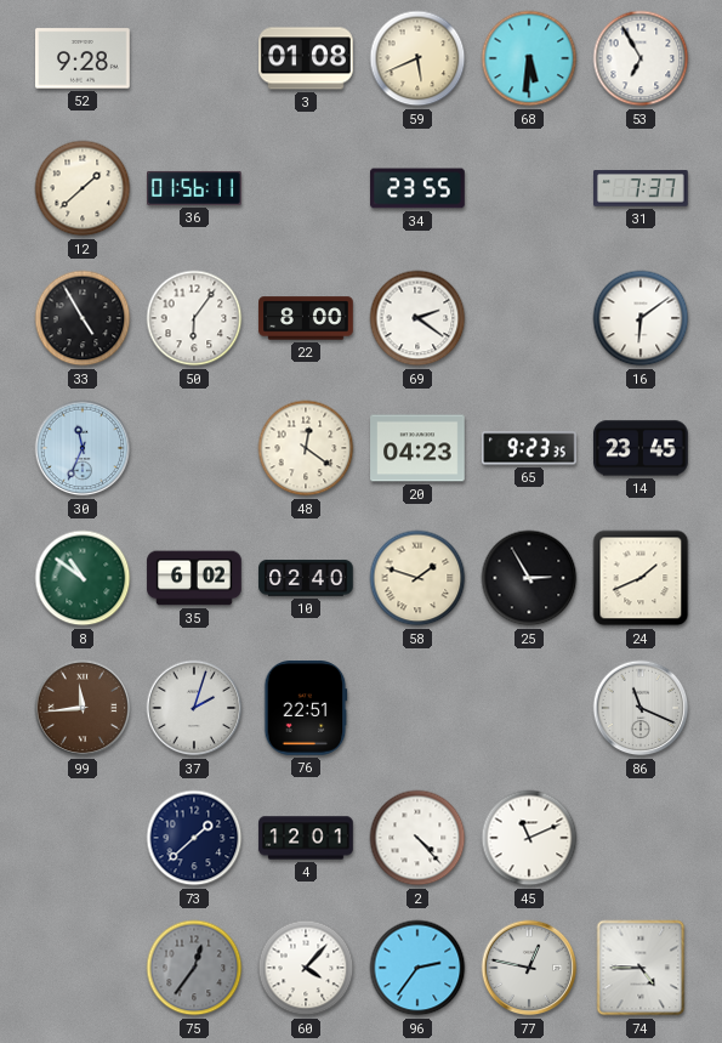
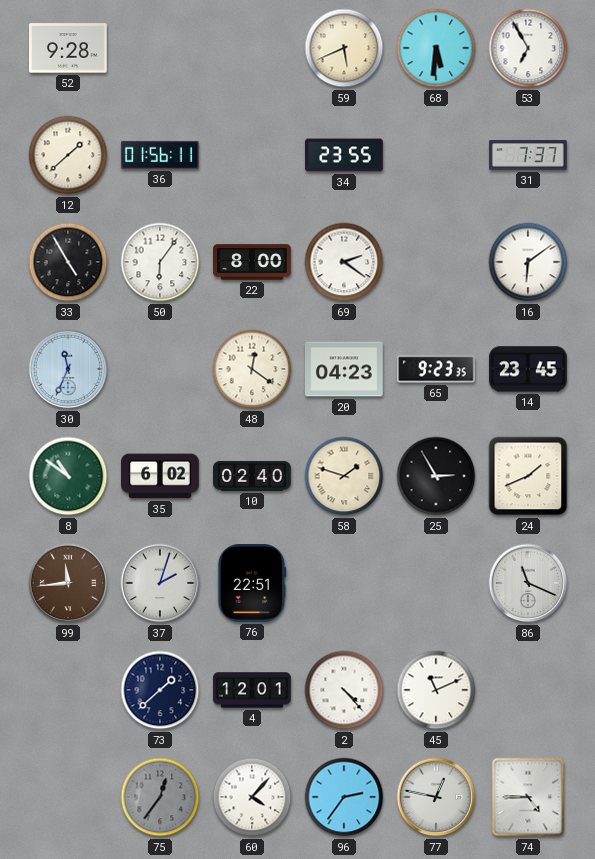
3: 01:08 -> none
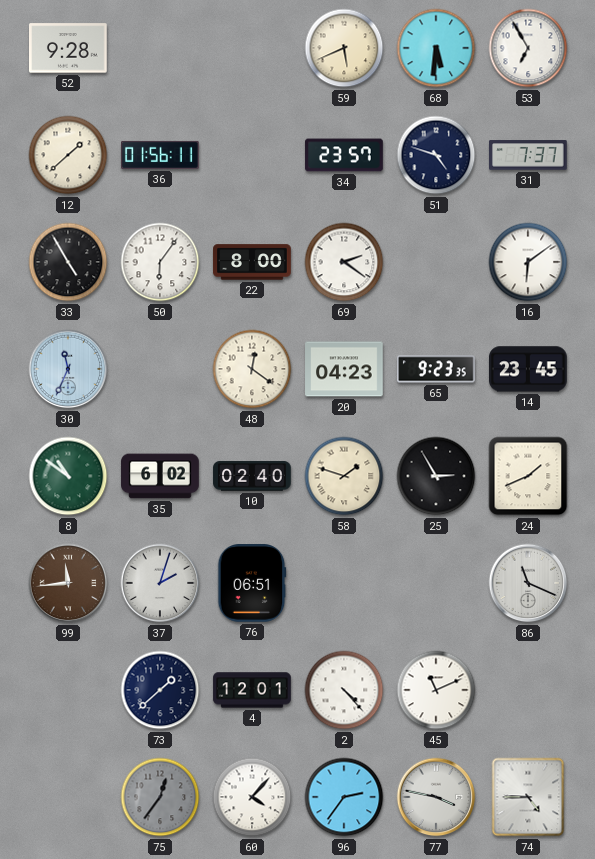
34: 23:55 -> 23:57
51: none -> 4:48
76: 22:51 -> 06:51
77: 12:47 -> 3:47
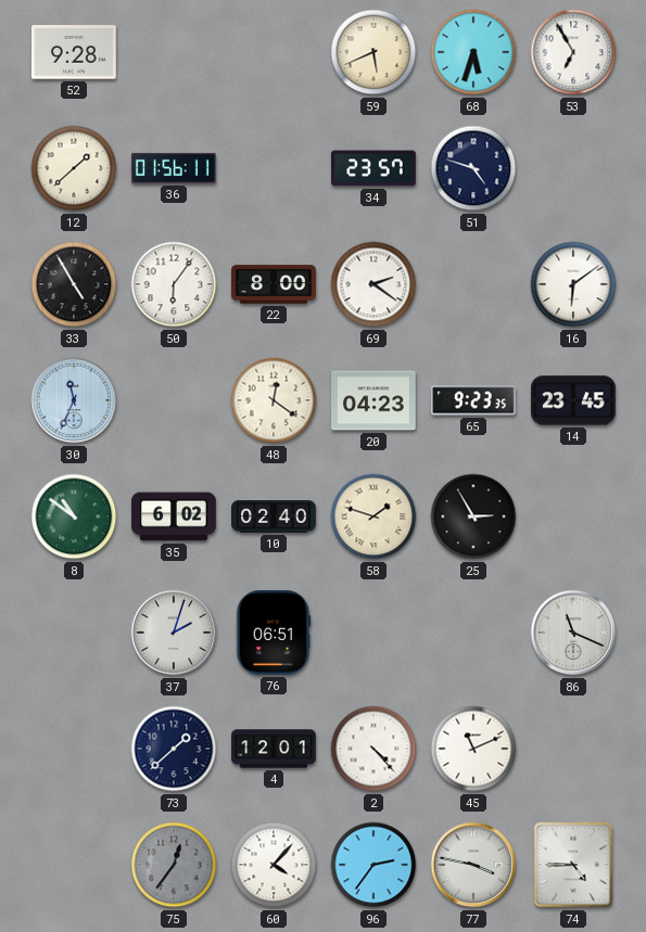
68: 5:31 -> 5:33
31: 7:37 -> none
24: 1:41 -> none
99: 11:44 -> none
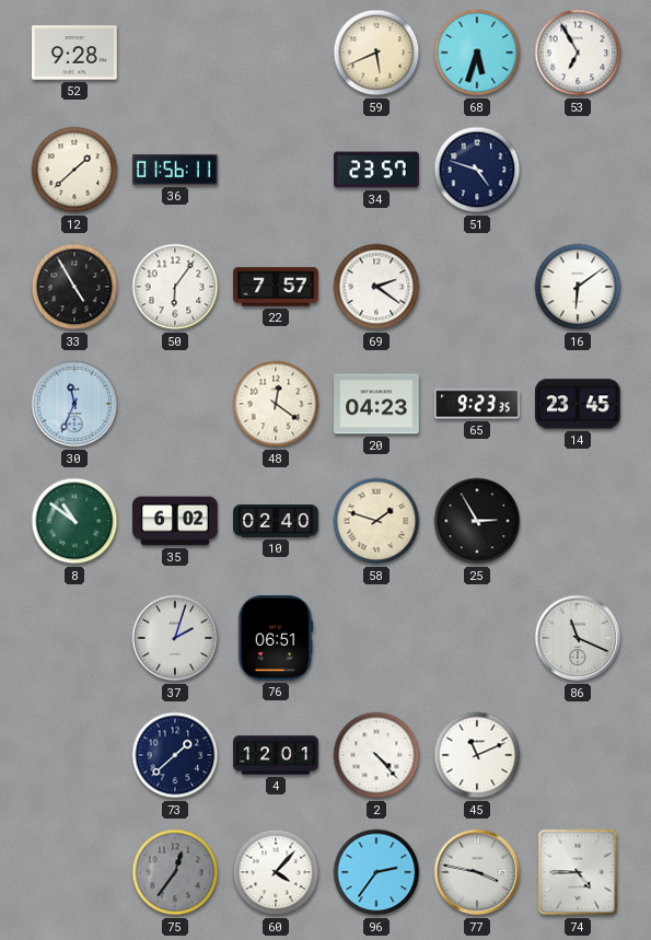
22: 8:00 -> 7:57
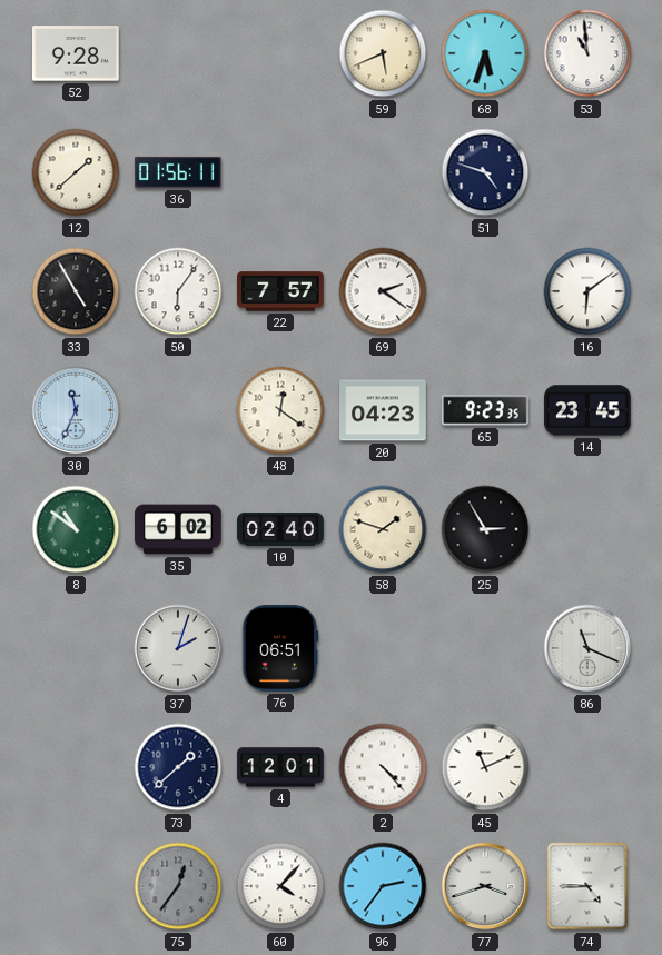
53: 6:55 -> 10:59
34: 23:57 -> none
77: 3:47 -> 3:42
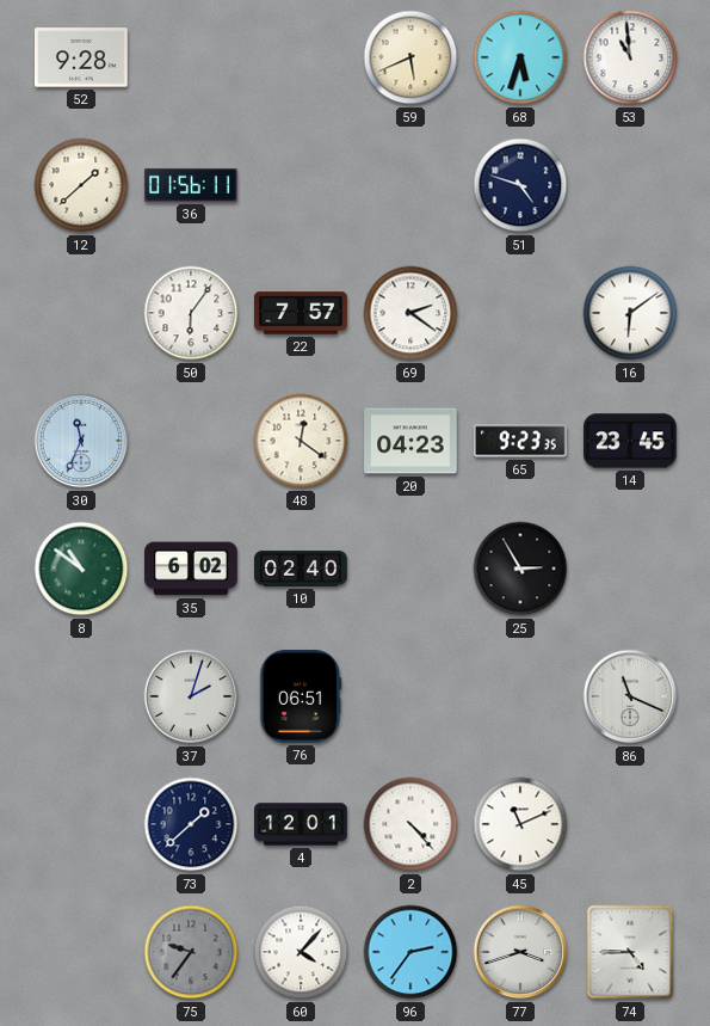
33: 4:55 -> none
58: 1:48 -> none
75: 12:36 -> 9:36
